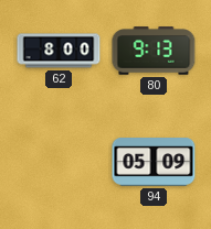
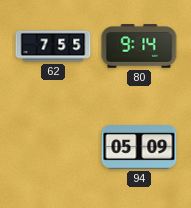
62: 8:00 -> 7:55
80: 9:13 -> 9:14
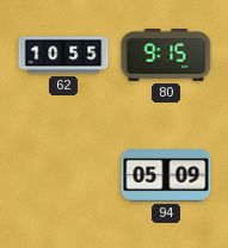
62: 7:55 -> 10:55
80: 9:14 -> 9:15
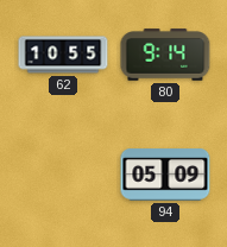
80: 9:15 -> 9:14
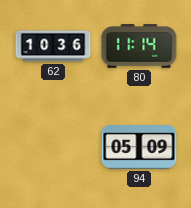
62: 10:55 -> 10:36
80: 9:14 -> 11:14
